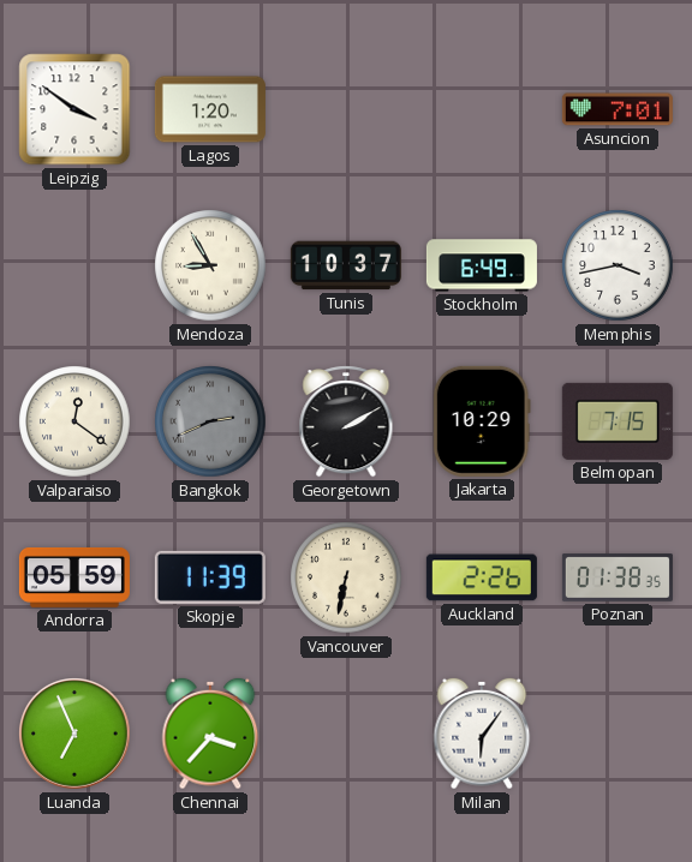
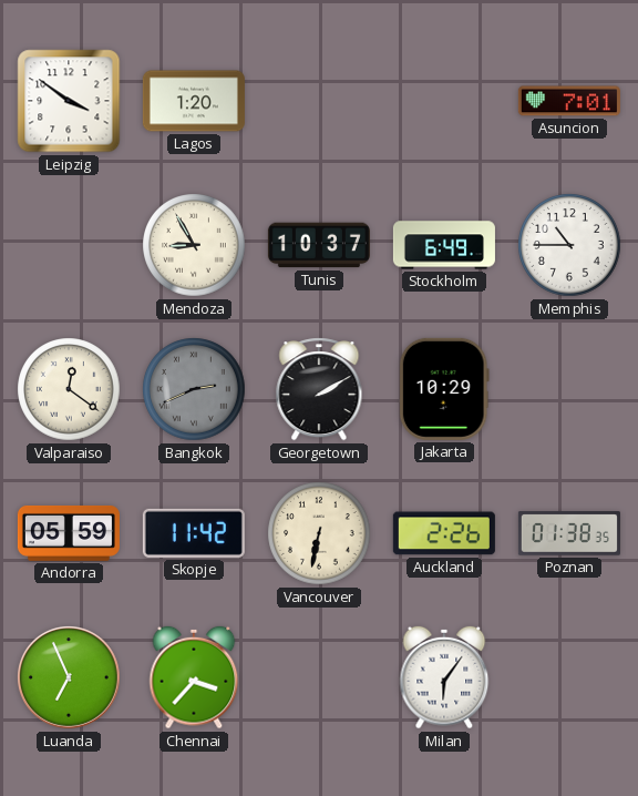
Memphis: 3:43 -> 10:45
Belmopan: 7:15 -> none
Skopje: 11:39 -> 11:42
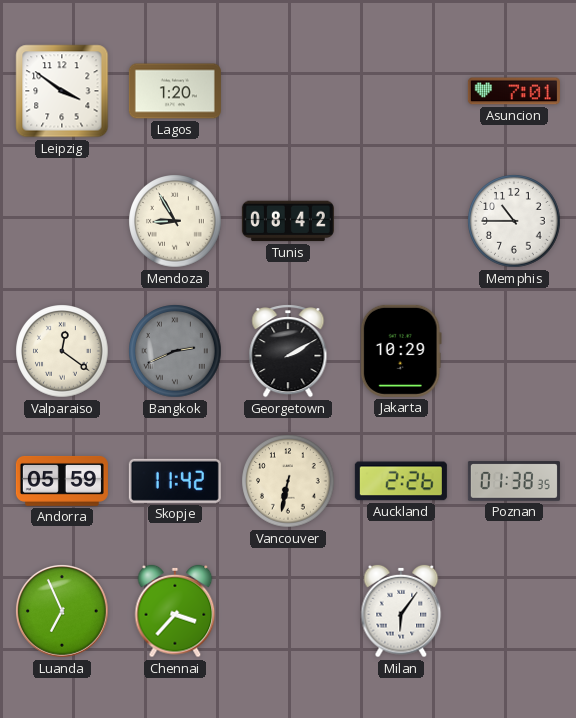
Tunis: 10:37 -> 08:42
Stockholm: 6:49 -> none
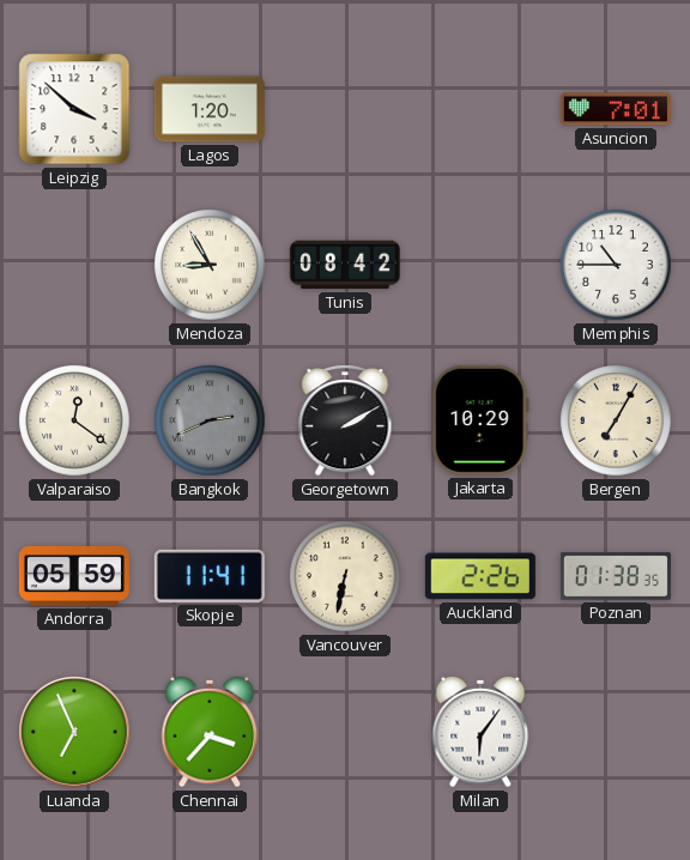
Leipzig: 3:51 -> 3:52
Bergen: none -> 7:05
Skopje: 11:42 -> 11:41
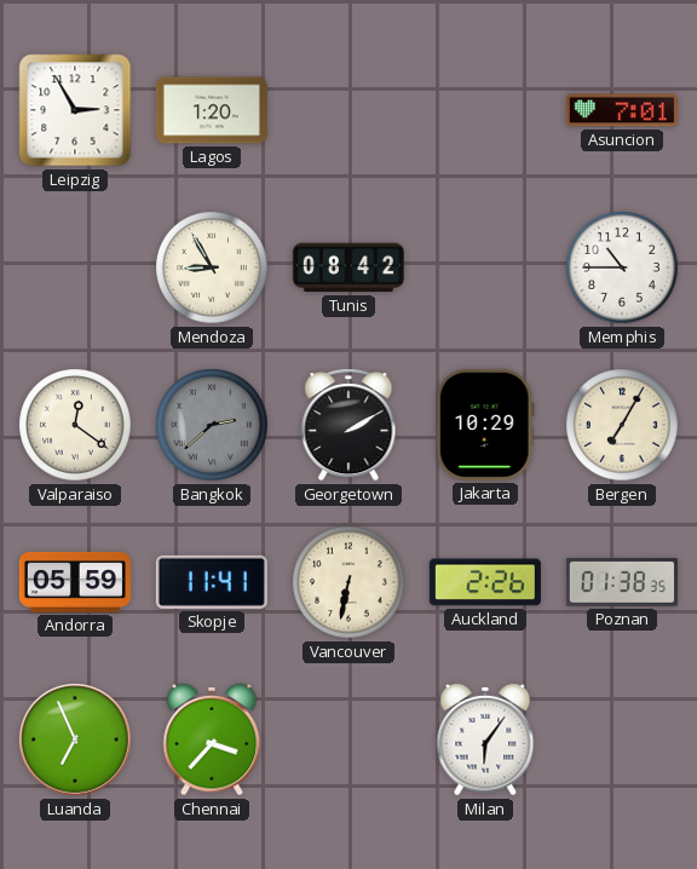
Leipzig: 3:52 -> 2:55
Bangkok: 2:41 -> 2:38
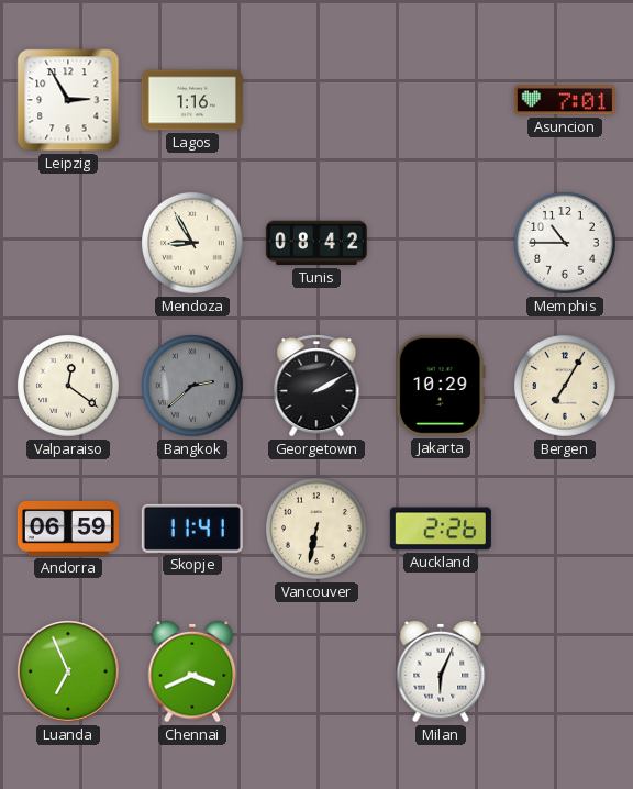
Lagos: 1:20 -> 1:16
Andorra: 05:59 -> 06:59
Poznan: 01:38 -> none
Chennai: 3:37 -> 3:41
Milan: 6:06 -> 6:04
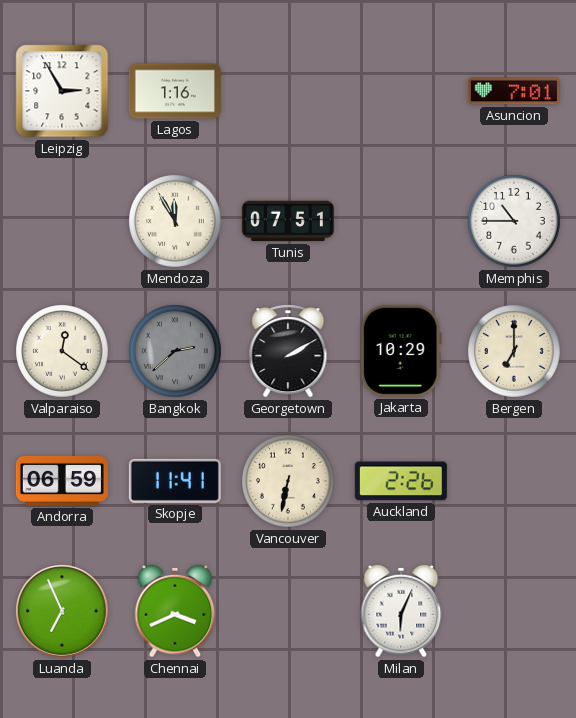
Mendoza: 8:55 -> 11:55
Tunis: 08:42 -> 07:51
Bergen: 7:05 -> 7:00
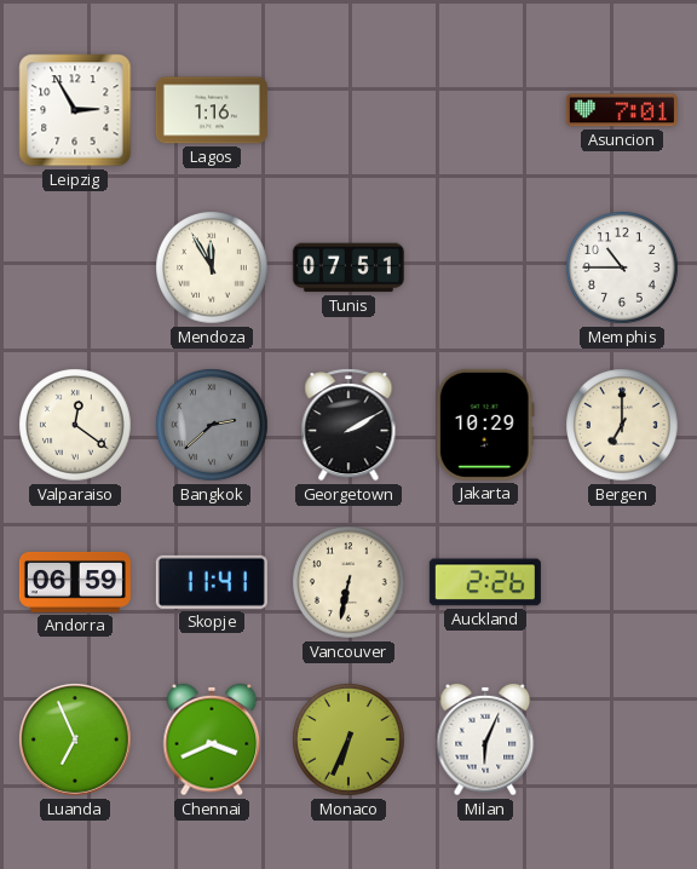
Monaco: none -> 6:34
